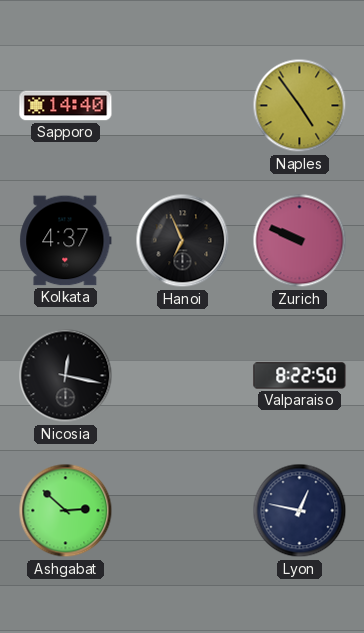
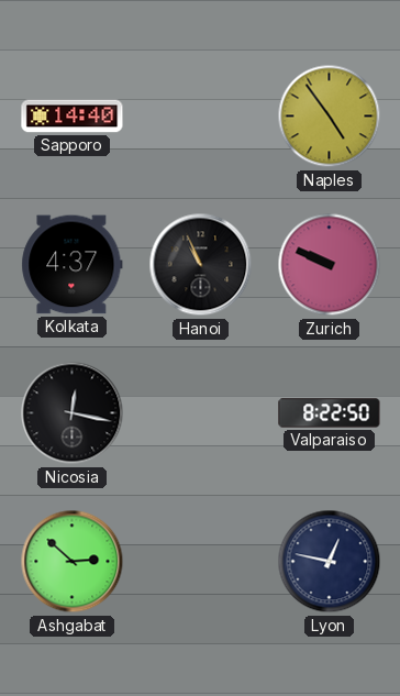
Hanoi: 6:56 -> 10:56
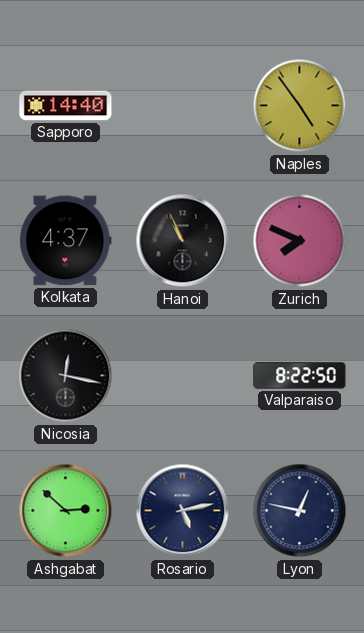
Zurich: 9:49 -> 7:49
Rosario: none -> 5:13
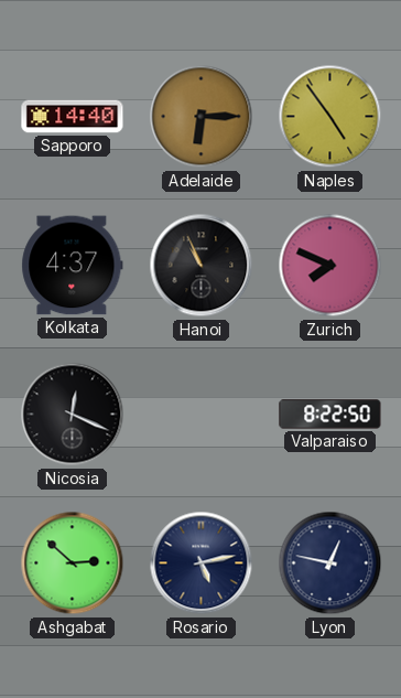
Adelaide: none -> 6:15
Nicosia: 12:17 -> 12:19
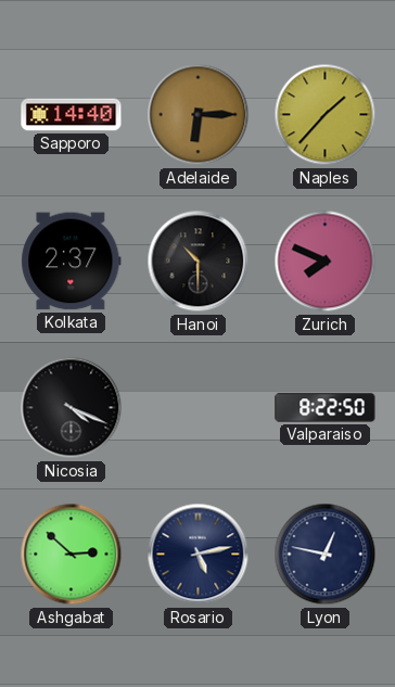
Naples: 4:54 -> 1:37
Kolkata: 4:37 -> 2:37
Hanoi: 10:56 -> 10:30
Nicosia: 12:19 -> 4:19
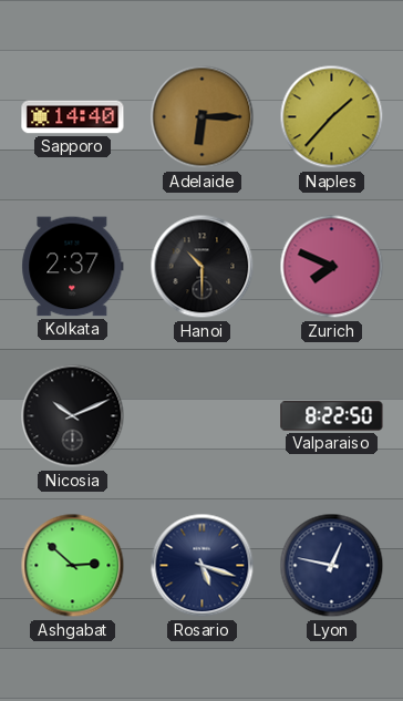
Nicosia: 4:19 -> 10:11
Rosario: 5:13 -> 5:18
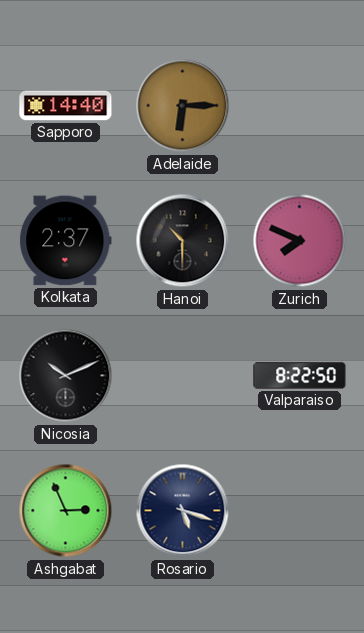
Naples: 1:37 -> none
Ashgabat: 2:52 -> 2:56
Lyon: 12:47 -> none
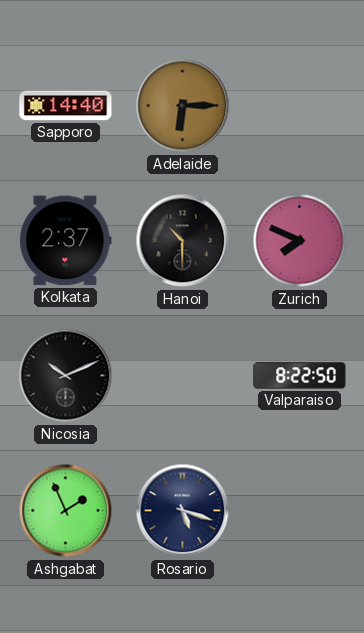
Ashgabat: 2:56 -> 1:56
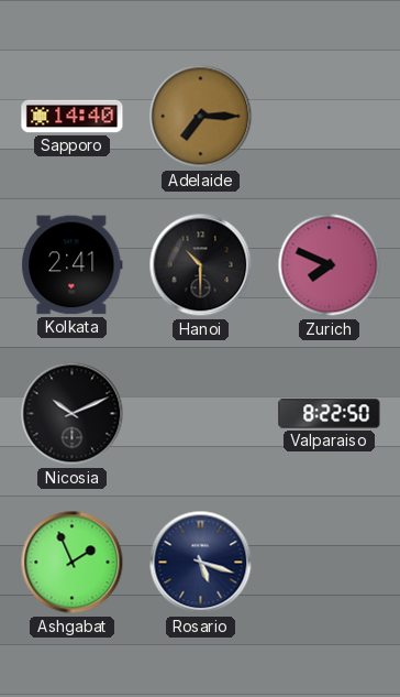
Adelaide: 6:15 -> 7:15
Kolkata: 2:37 -> 2:41
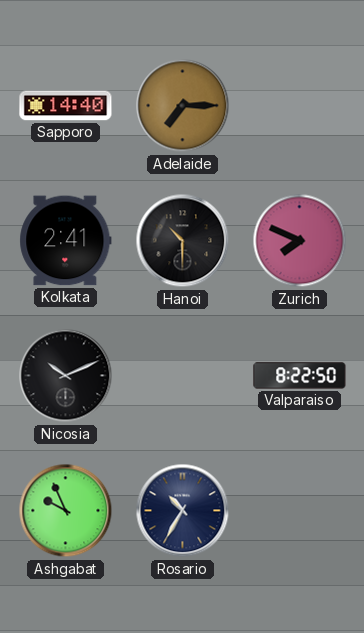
Ashgabat: 1:56 -> 9:56
Rosario: 5:18 -> 10:35
